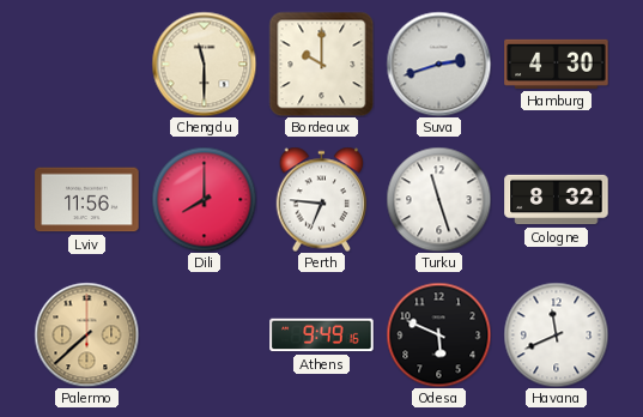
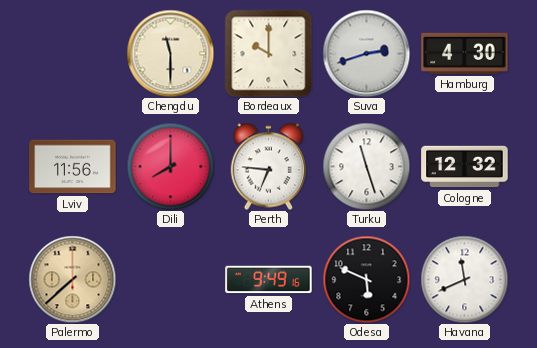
Cologne: 8:32 -> 12:32
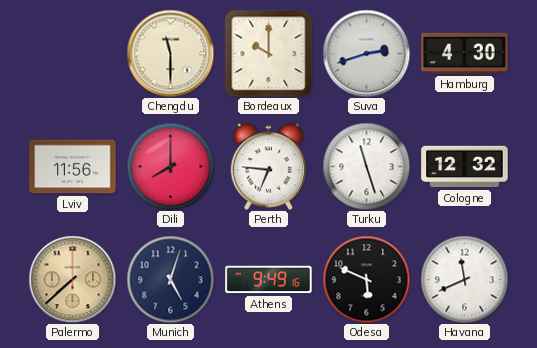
Munich: none -> 5:03
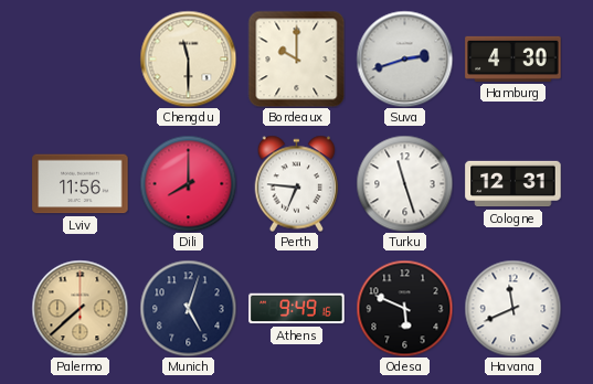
Cologne: 12:32 -> 12:31
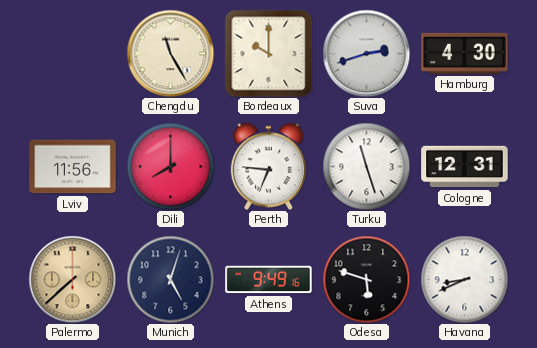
Chengdu: 11:30 -> 11:25
Odesa: 5:49 -> 5:48
Havana: 11:41 -> 8:41
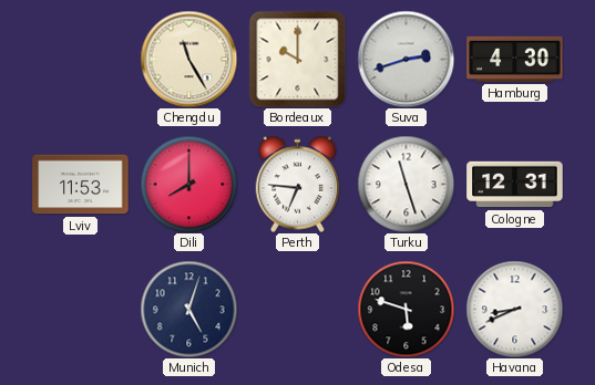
Lviv: 11:56 -> 11:53
Palermo: 7:38 -> none
Athens: 9:49 -> none
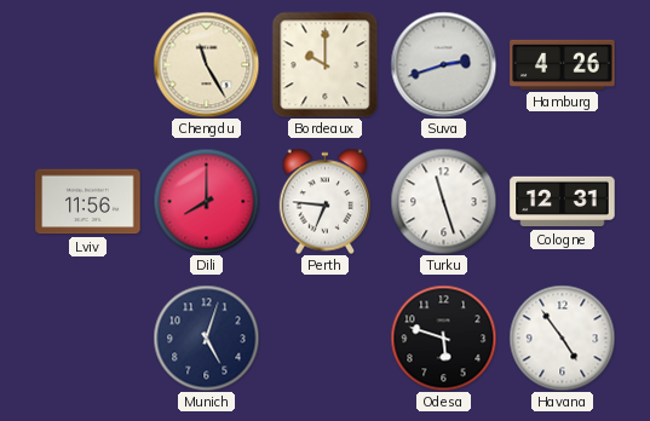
Hamburg: 4:30 -> 4:26
Lviv: 11:53 -> 11:56
Havana: 8:41 -> 4:54
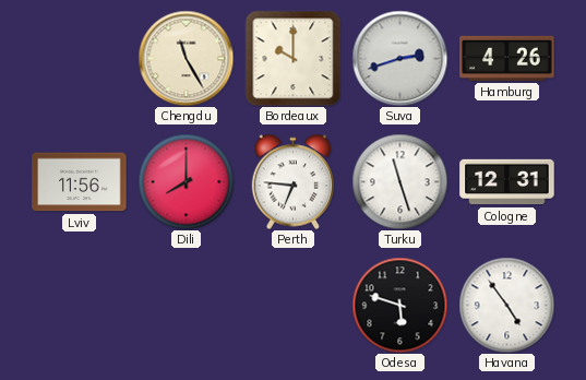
Munich: 5:03 -> none
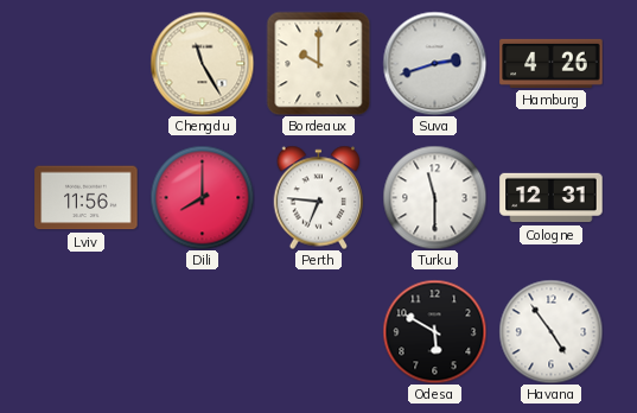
Turku: 11:27 -> 11:30
Odesa: 5:48 -> 5:50
